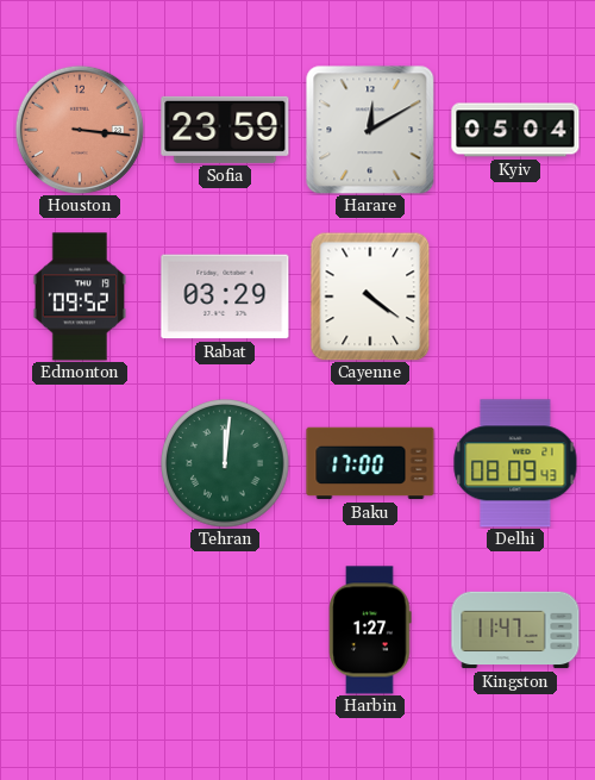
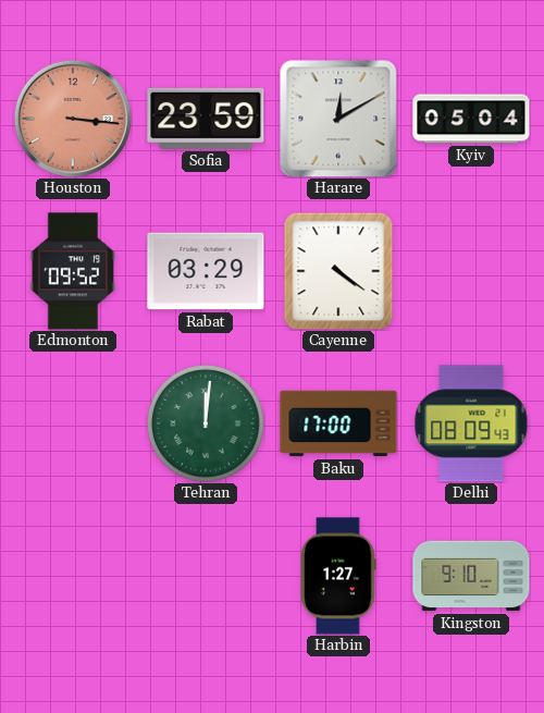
Kingston: 11:47 -> 9:10
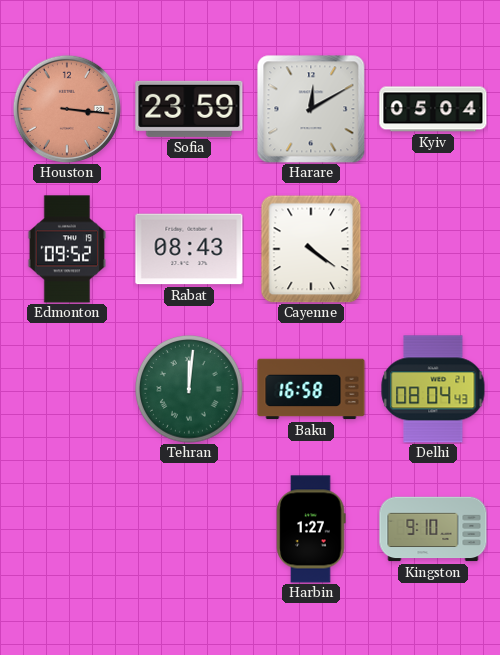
Rabat: 03:29 -> 08:43
Baku: 17:00 -> 16:58
Delhi: 08:09 -> 08:04
